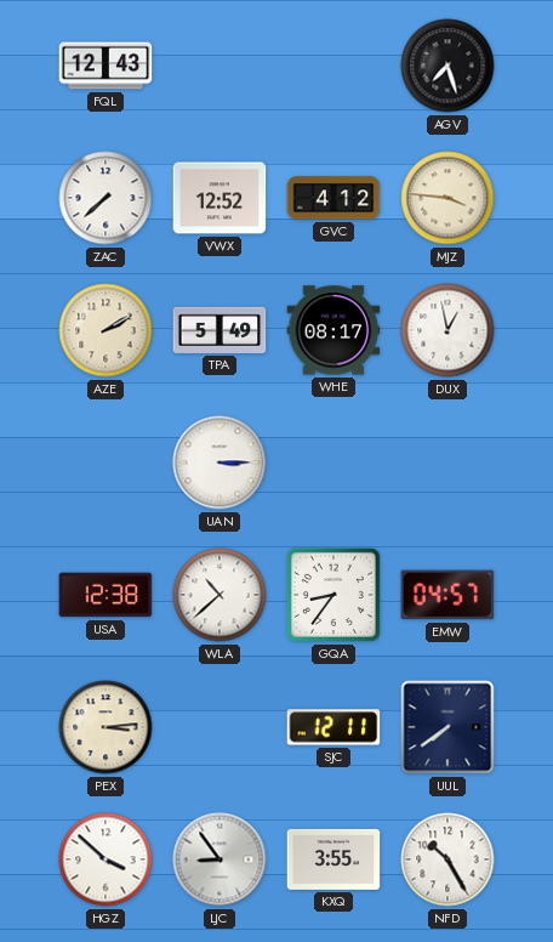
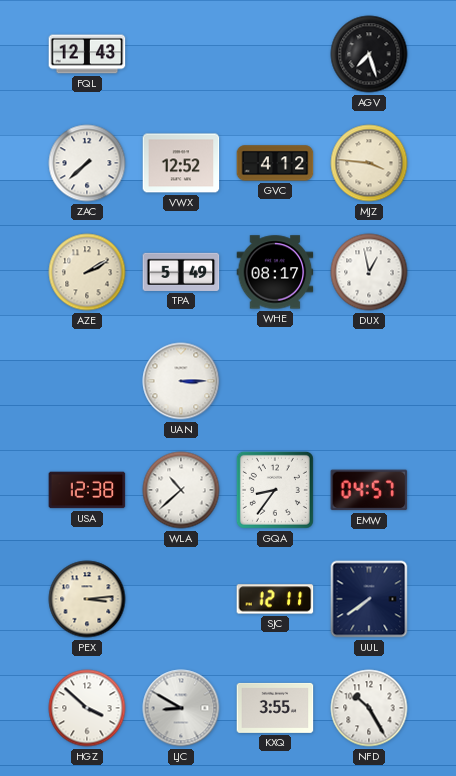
LJC: 8:54 -> 8:50
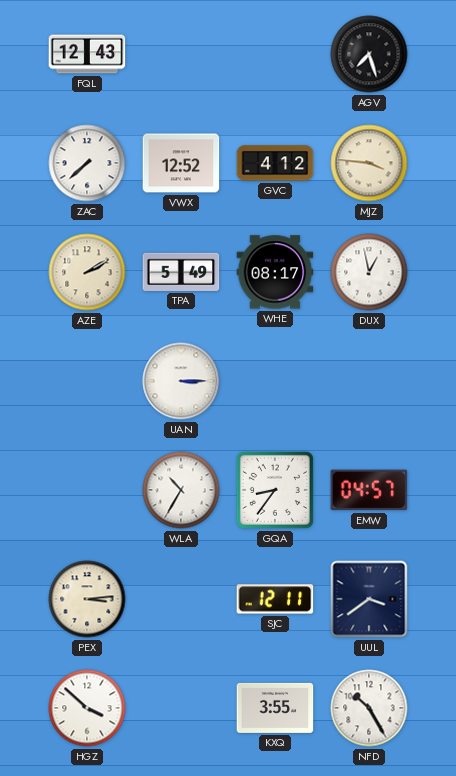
USA: 12:38 -> none
WLA: 10:38 -> 10:35
UUL: 7:39 -> 3:39
LJC: 8:50 -> none
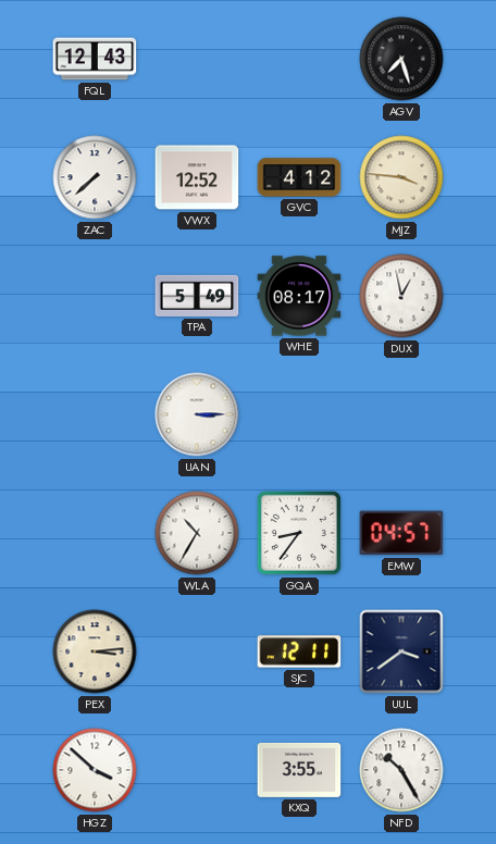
AZE: 2:10 -> none
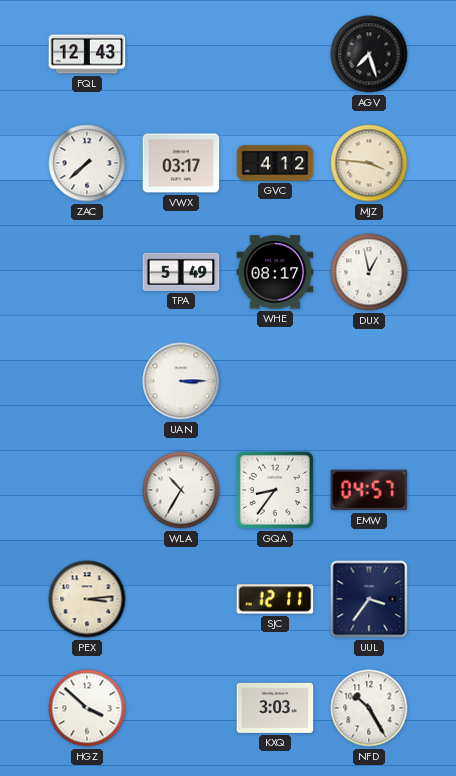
VWX: 12:52 -> 03:17
UUL: 3:39 -> 3:36
KXQ: 3:55 -> 3:03
